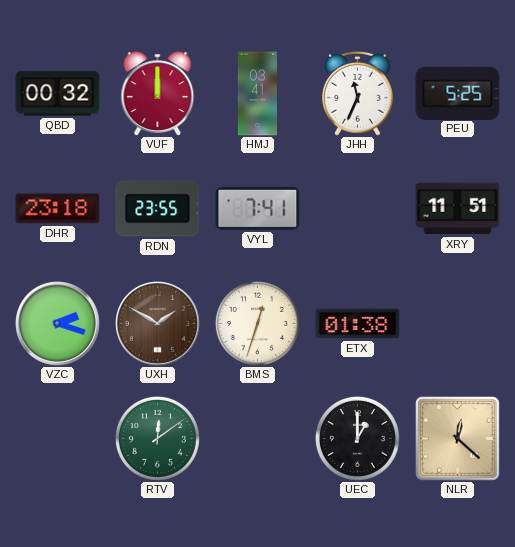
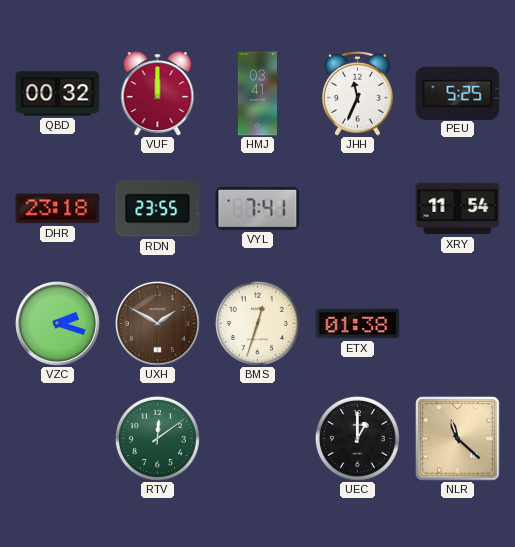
XRY: 11:51 -> 11:54
NLR: 12:22 -> 11:22
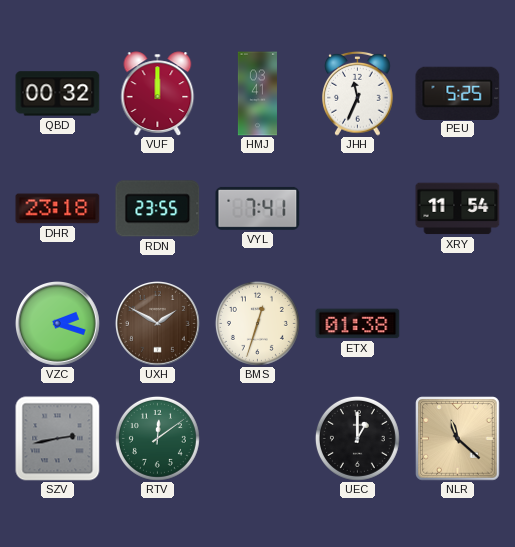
SZV: none -> 2:43
